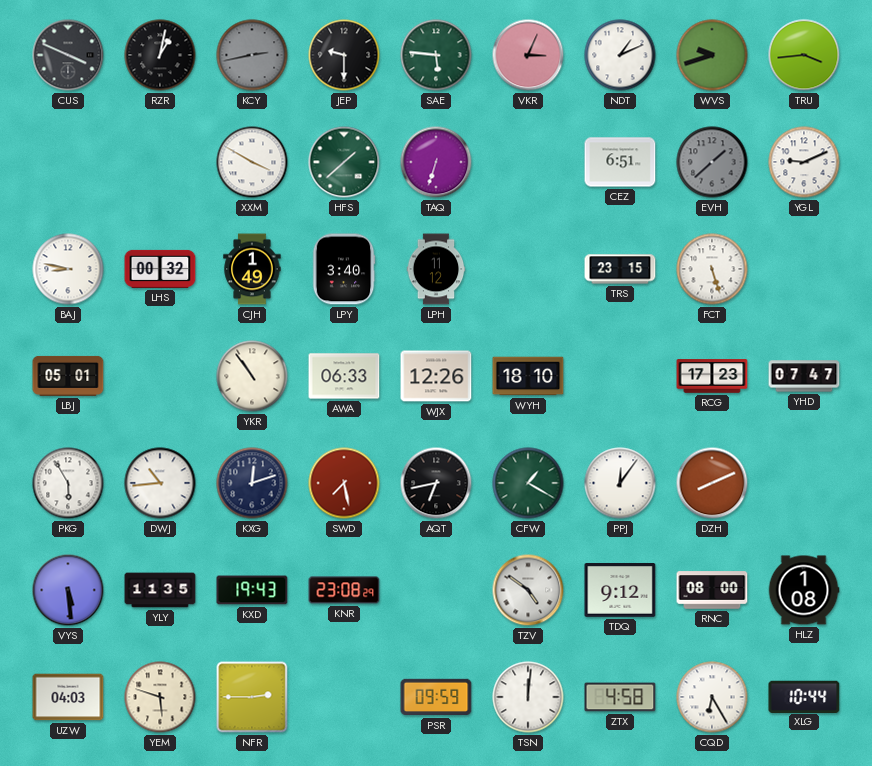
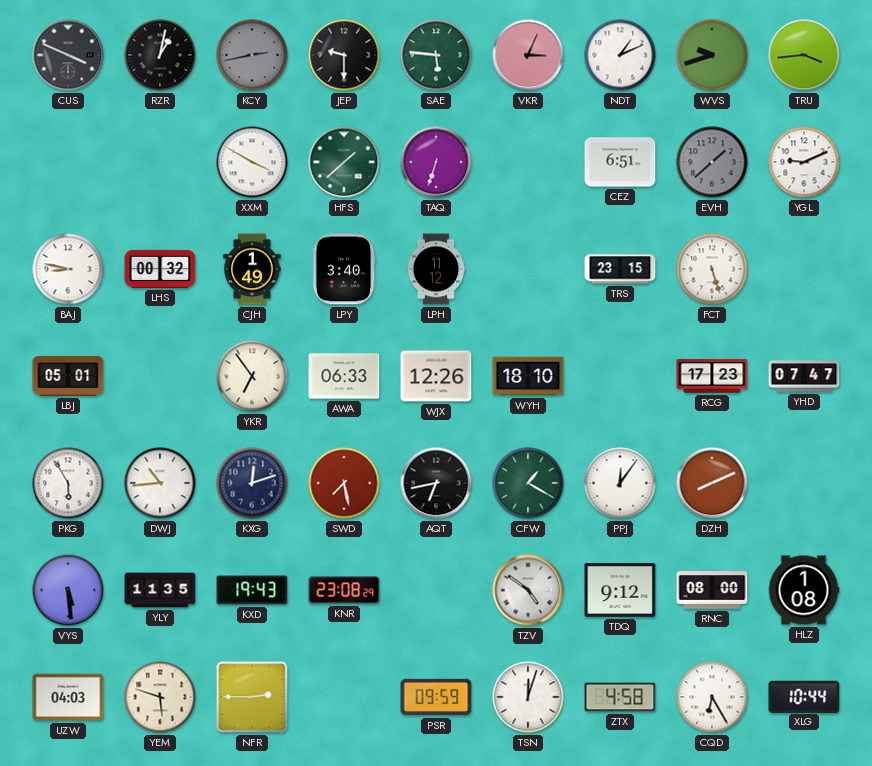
YKR: 10:54 -> 6:54
TSN: 12:01 -> 12:03
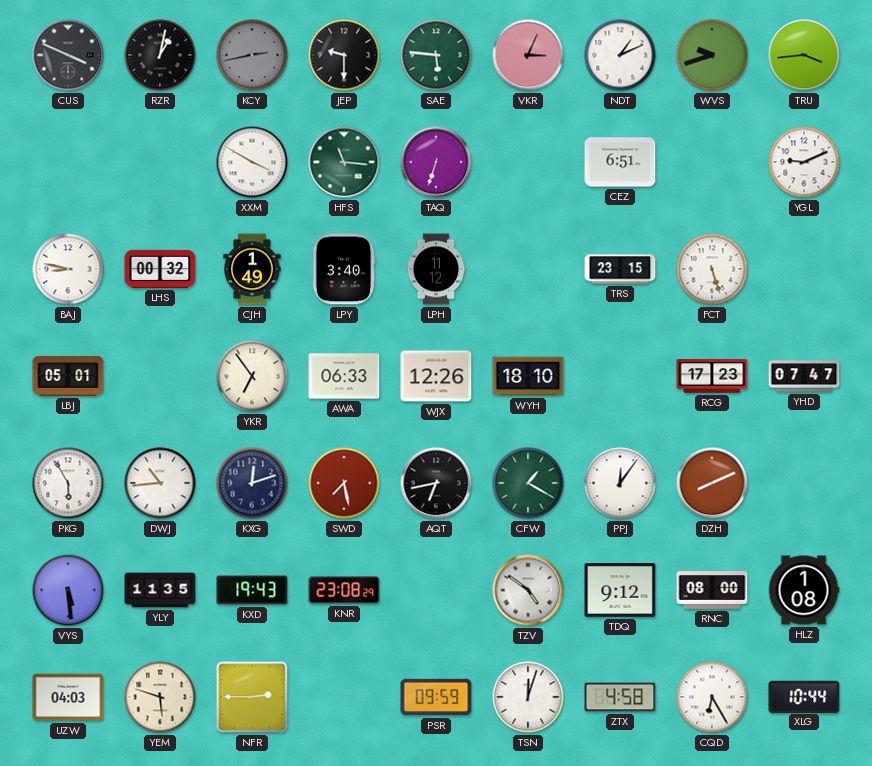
HFS: 1:38 -> 11:16
EVH: 1:38 -> none
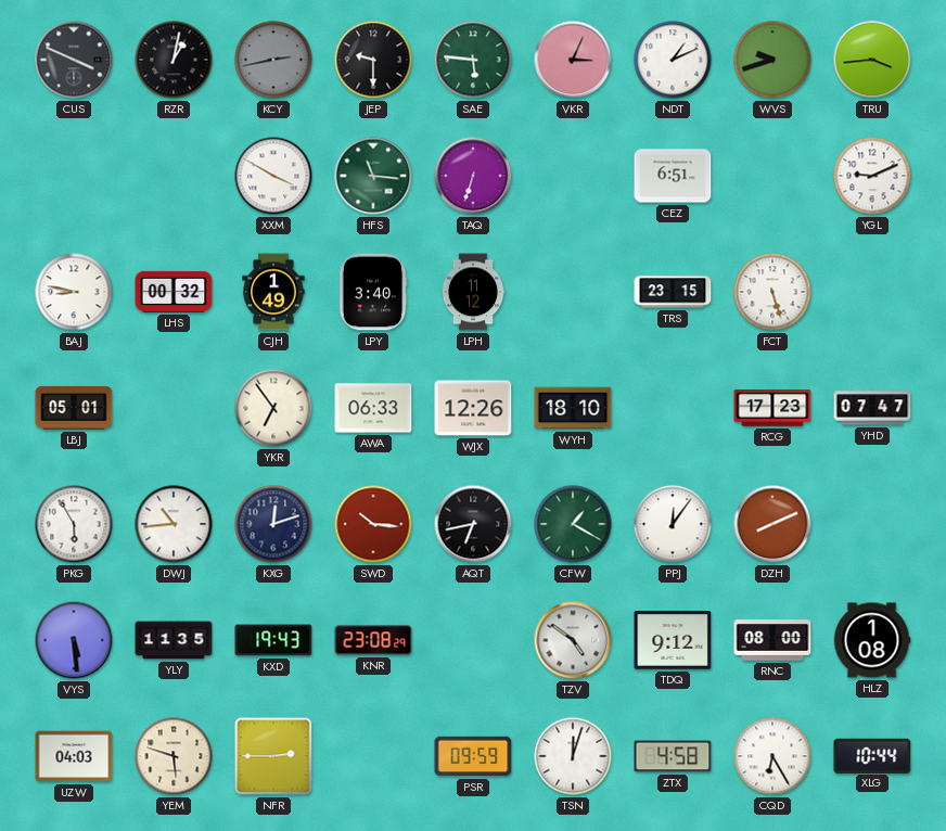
SWD: 7:28 -> 10:16
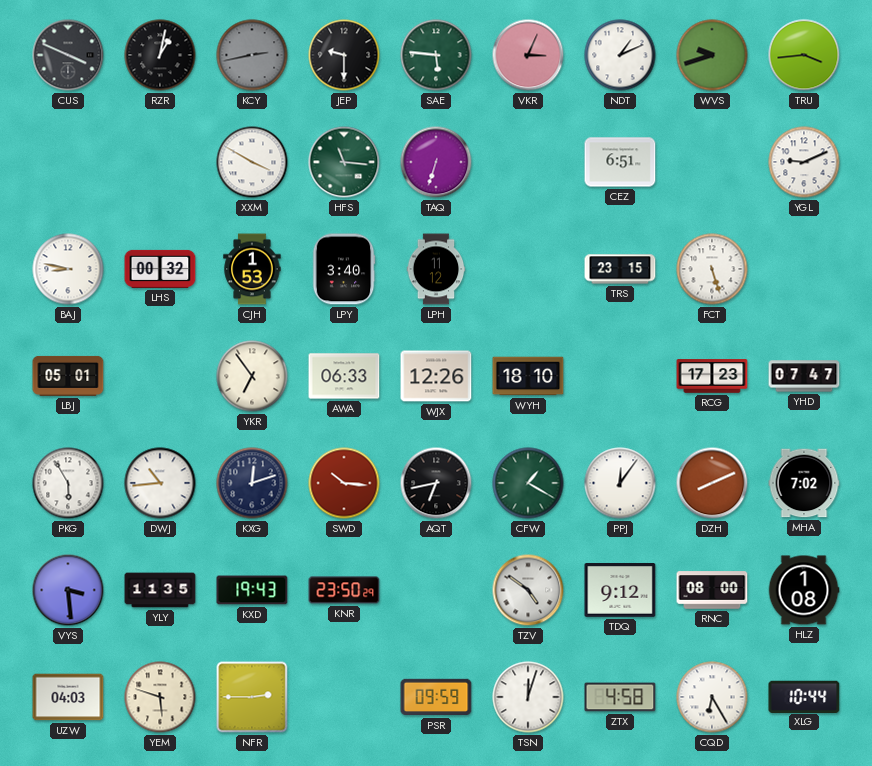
CJH: 1:49 -> 1:53
MHA: none -> 7:02
VYS: 5:29 -> 3:29
KNR: 23:08 -> 23:50
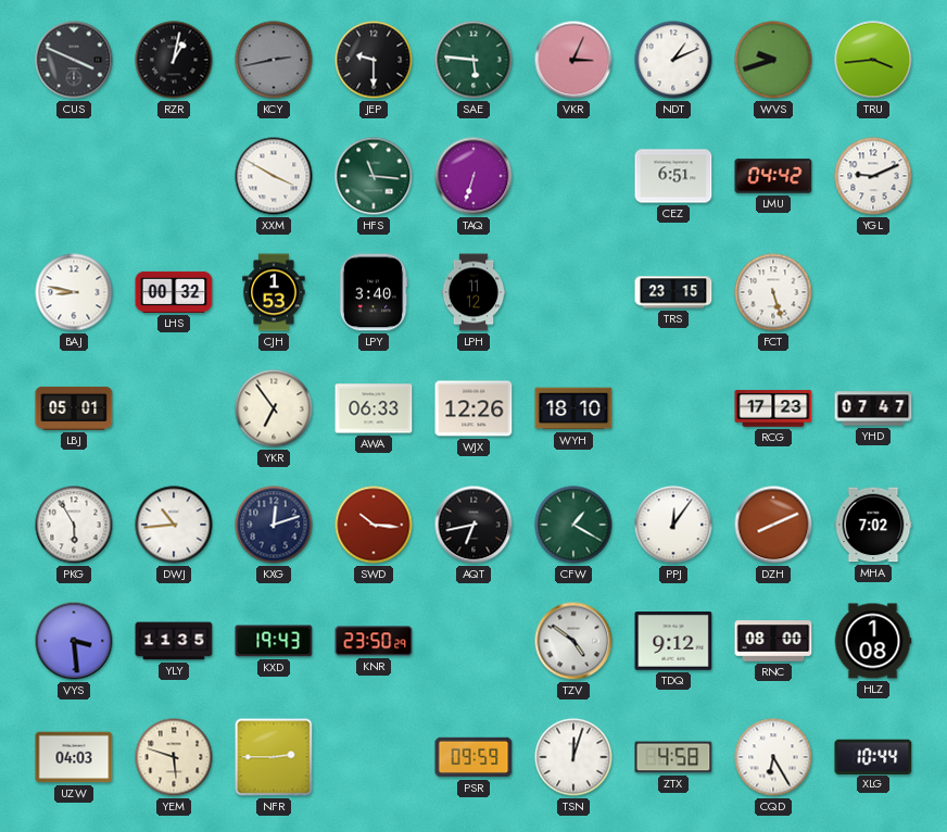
LMU: none -> 04:42
